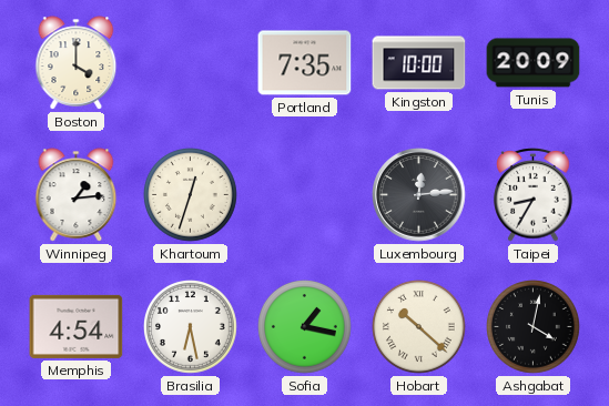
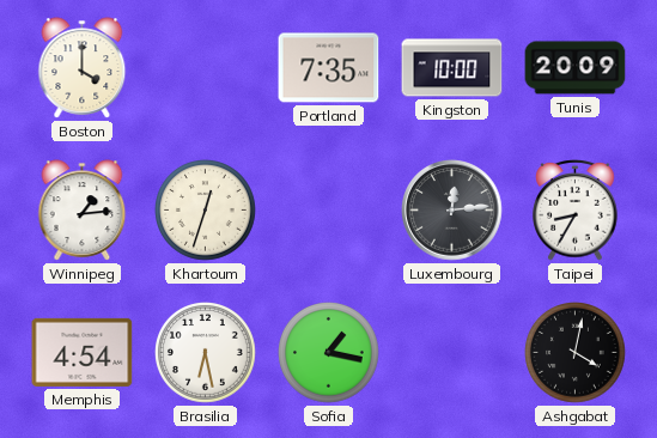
Hobart: 10:22 -> none
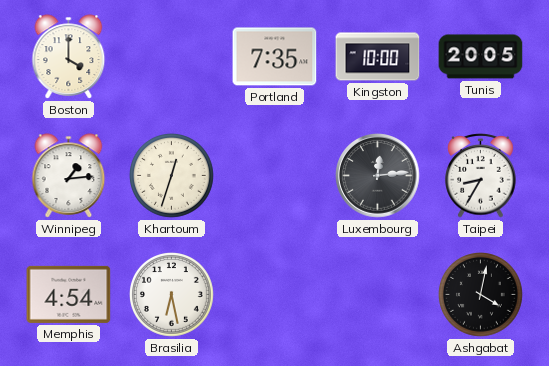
Tunis: 20:09 -> 20:05
Sofia: 1:17 -> none
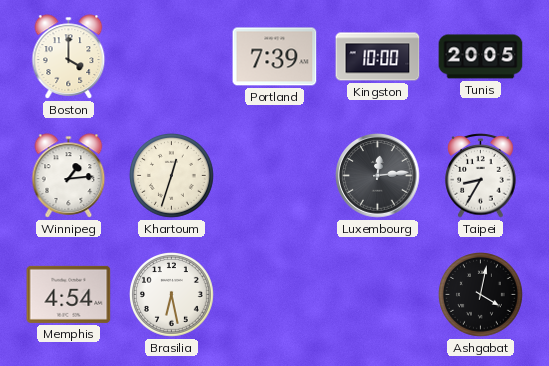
Portland: 7:35 -> 7:39
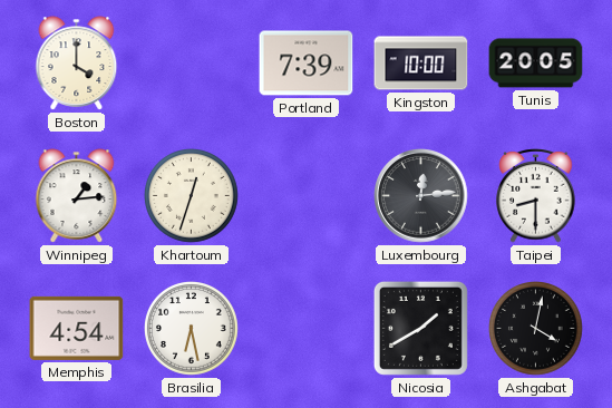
Taipei: 8:35 -> 8:30
Nicosia: none -> 1:40
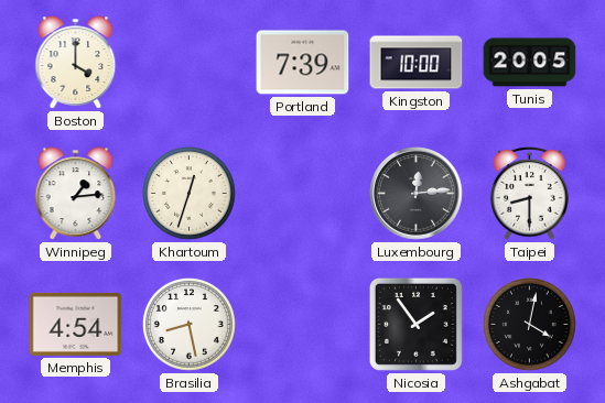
Brasilia: 6:28 -> 8:28
Nicosia: 1:40 -> 1:54
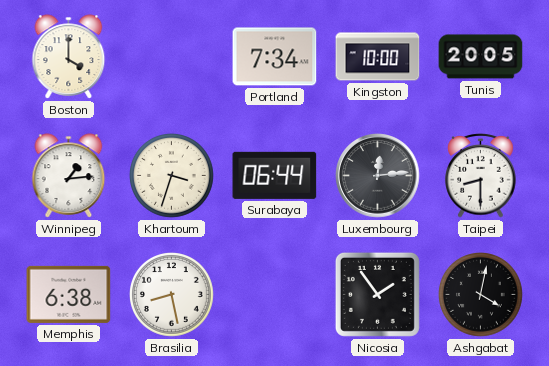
Portland: 7:39 -> 7:34
Khartoum: 12:33 -> 3:33
Surabaya: none -> 06:44
Memphis: 4:54 -> 6:38
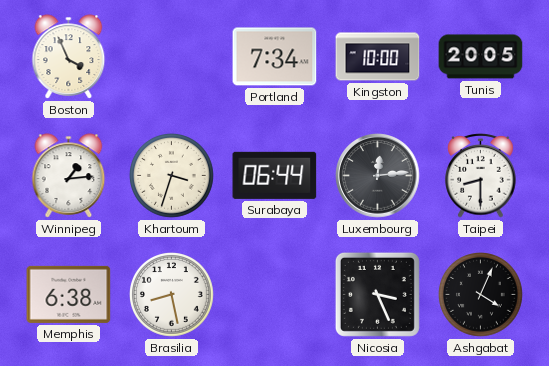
Boston: 4:00 -> 3:56
Nicosia: 1:54 -> 3:26
Ashgabat: 4:02 -> 4:04
